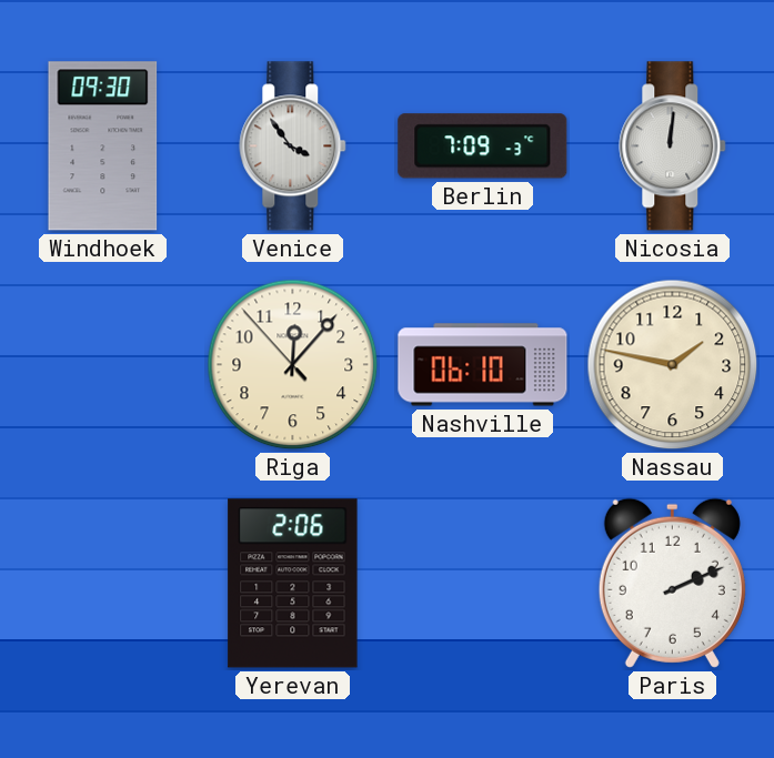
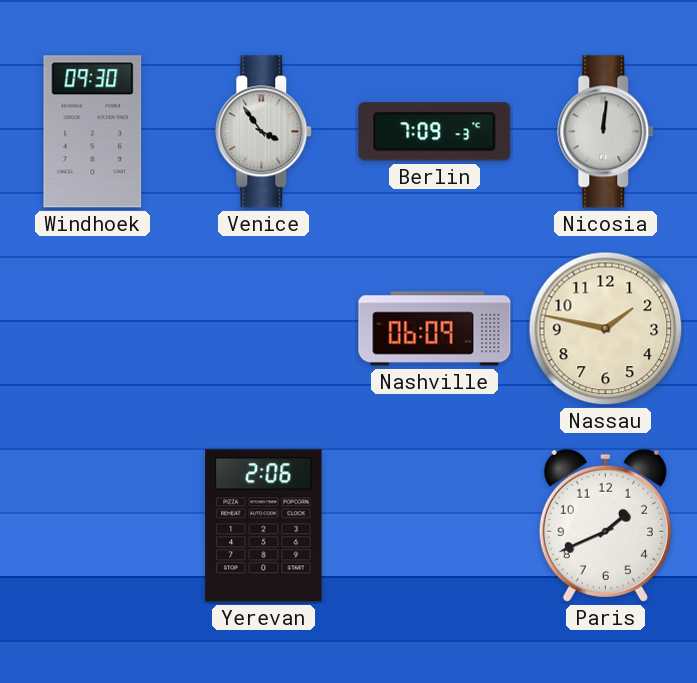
Riga: 12:06 -> none
Nashville: 06:10 -> 06:09
Paris: 2:11 -> 1:41
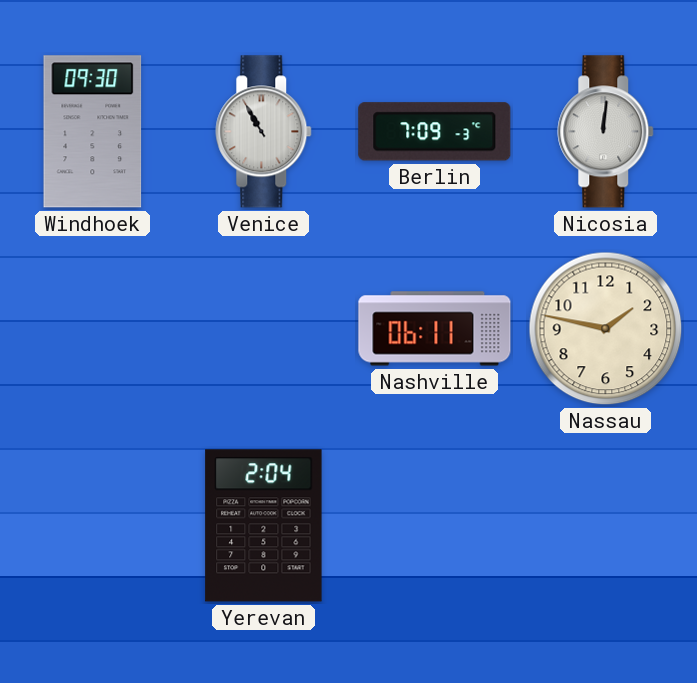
Venice: 3:54 -> 10:55
Nashville: 06:09 -> 06:11
Yerevan: 2:06 -> 2:04
Paris: 1:41 -> none
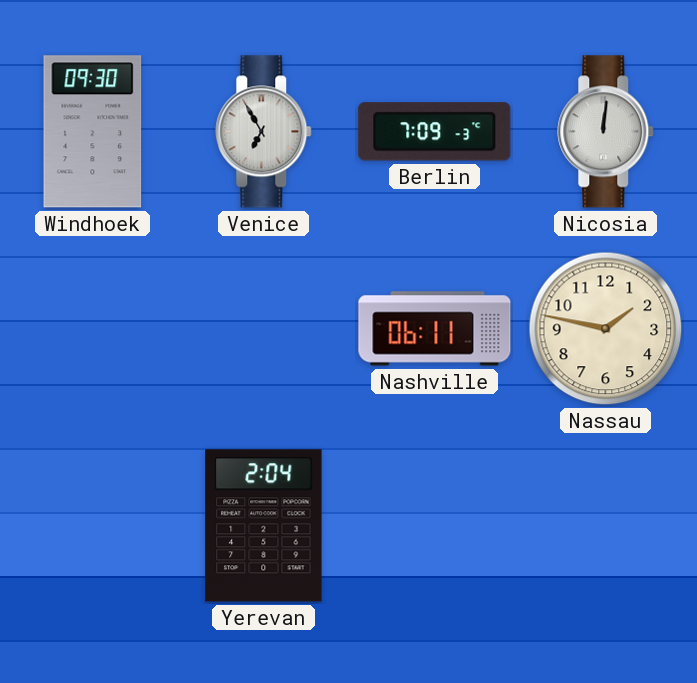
Venice: 10:55 -> 6:55
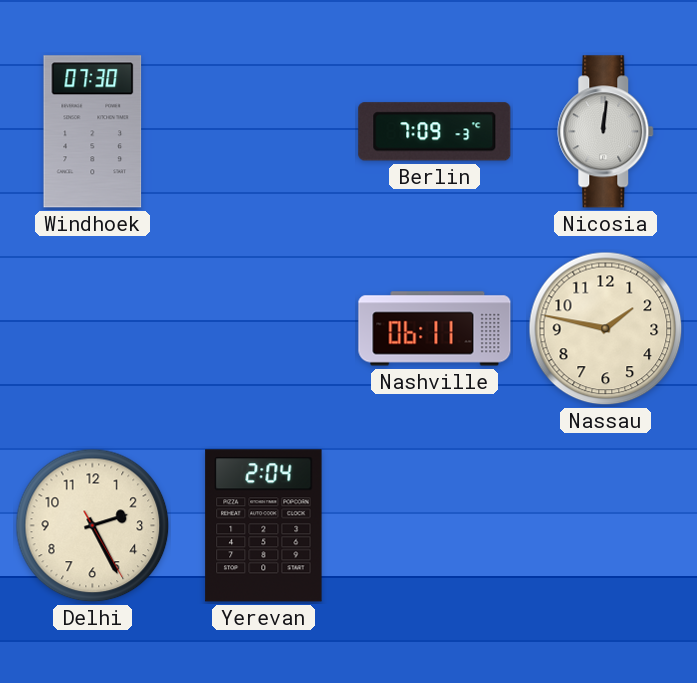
Windhoek: 09:30 -> 07:30
Venice: 6:55 -> none
Delhi: none -> 2:25
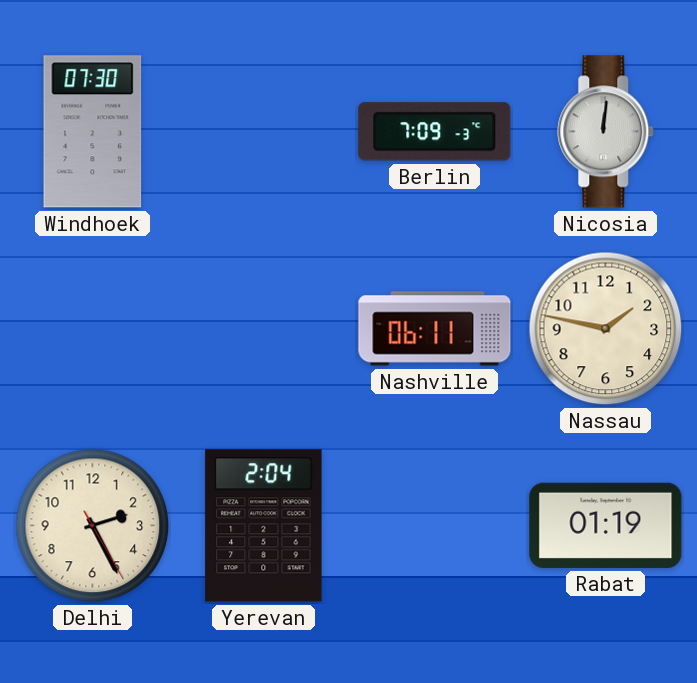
Rabat: none -> 01:19
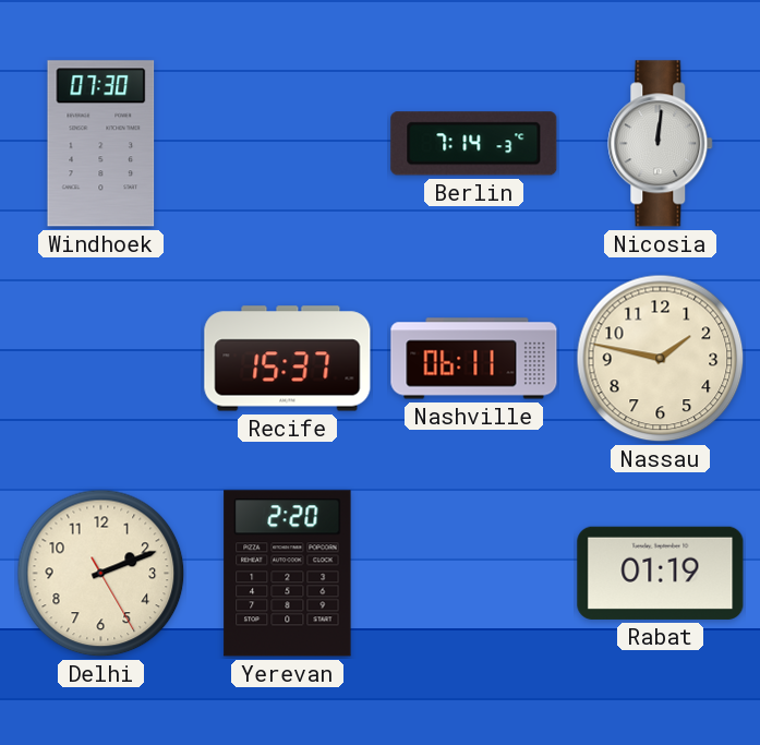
Berlin: 7:09 -> 7:14
Recife: none -> 15:37
Delhi: 2:25 -> 2:11
Yerevan: 2:04 -> 2:20
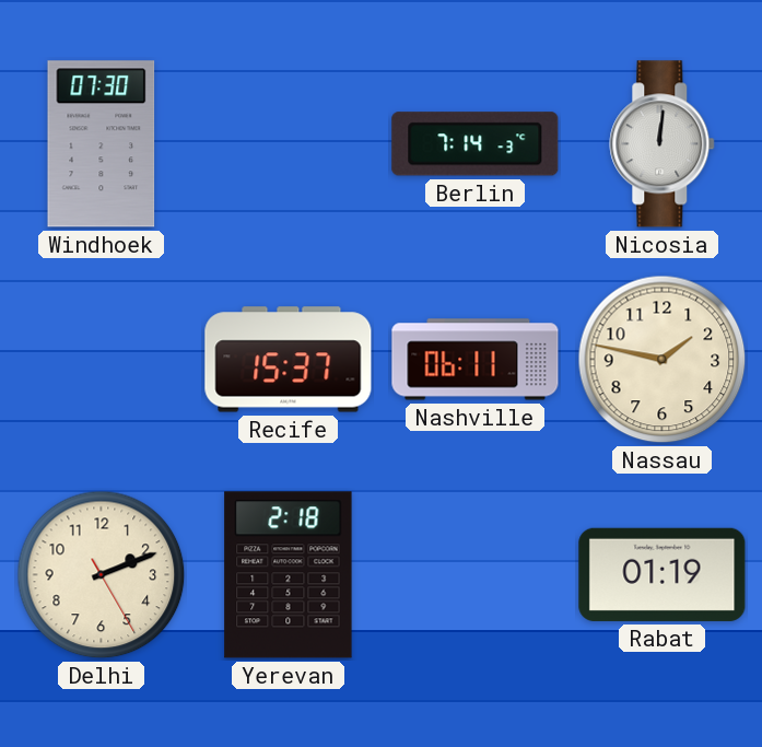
Yerevan: 2:20 -> 2:18
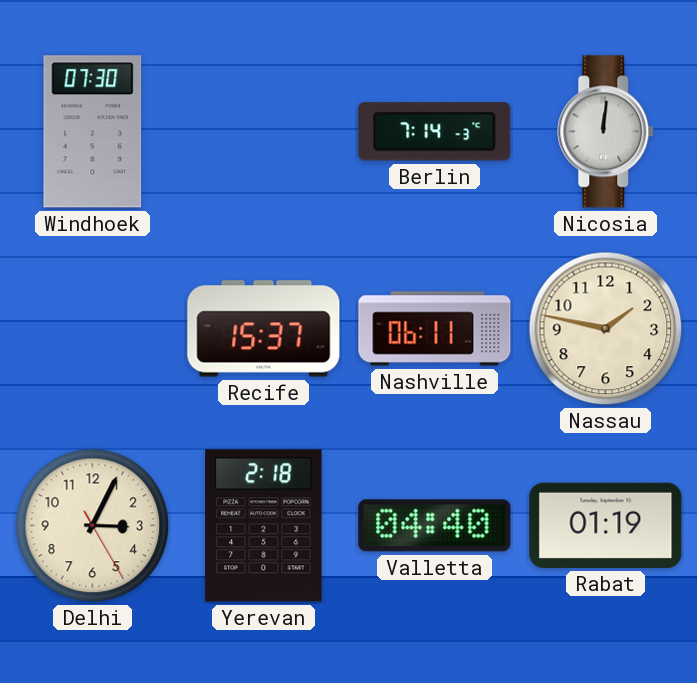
Delhi: 2:11 -> 3:04
Valletta: none -> 04:40
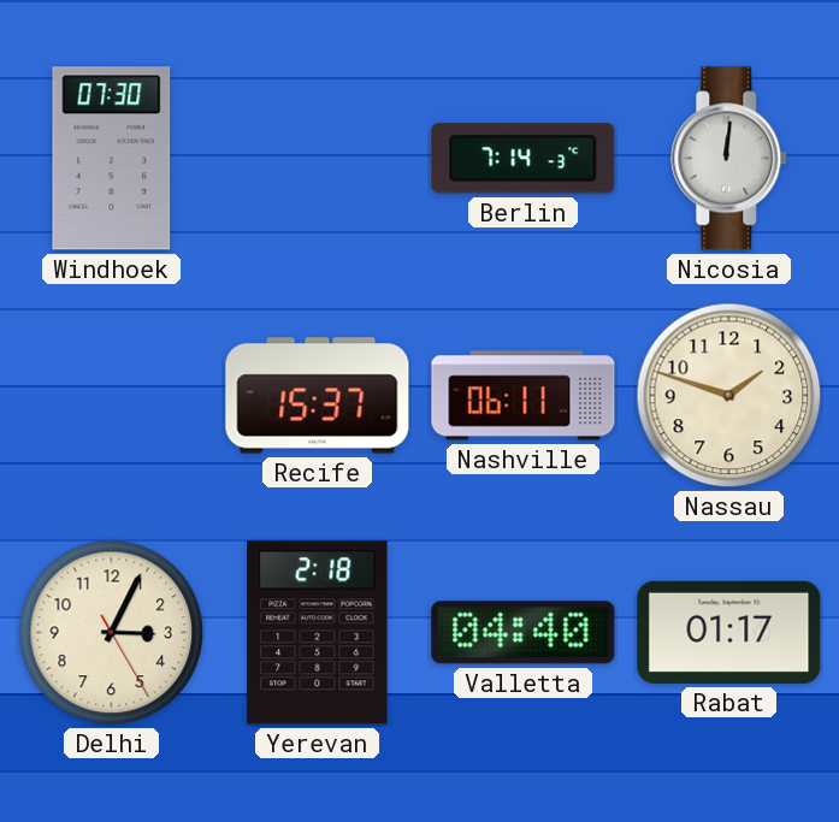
Nassau: 1:47 -> 1:48
Rabat: 01:19 -> 01:17
